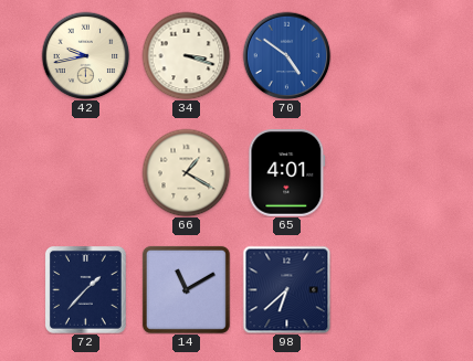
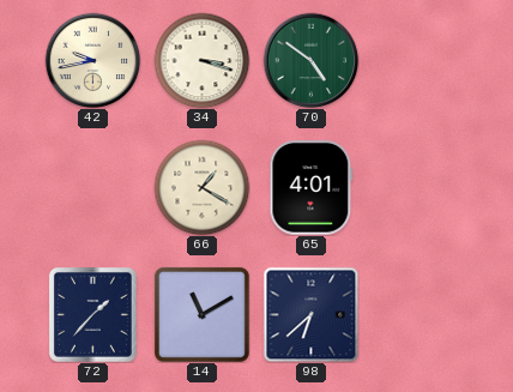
70 dial: blue -> green
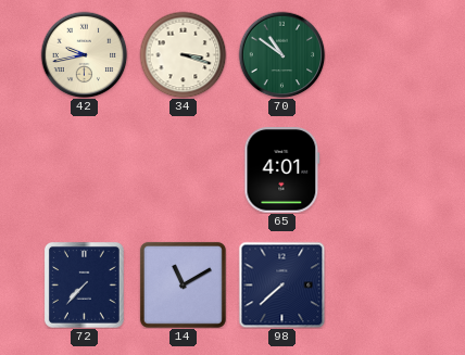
70: 4:51 -> 10:51
66: 1:20 -> none
72: 1:37 -> 7:37
98: 6:38 -> 7:38
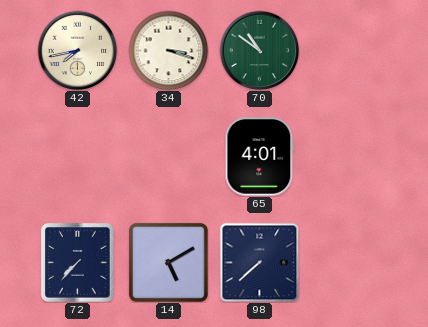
42: 9:43 -> 7:43
14: 11:10 -> 5:10
